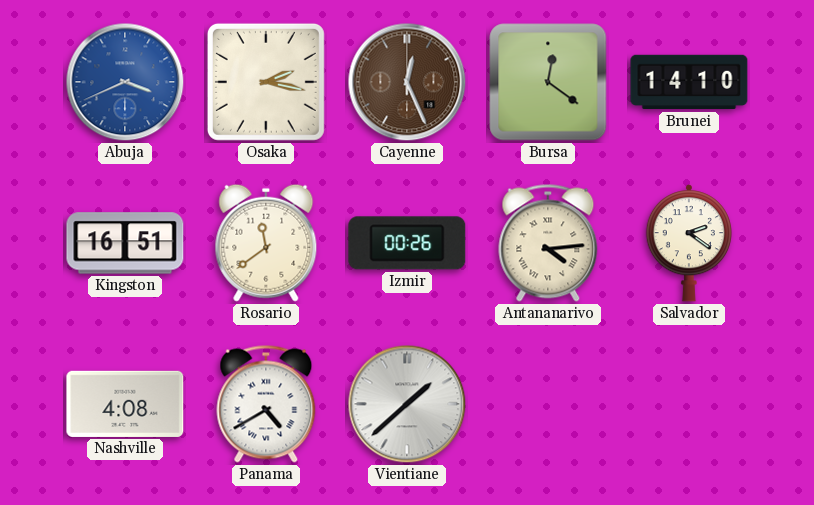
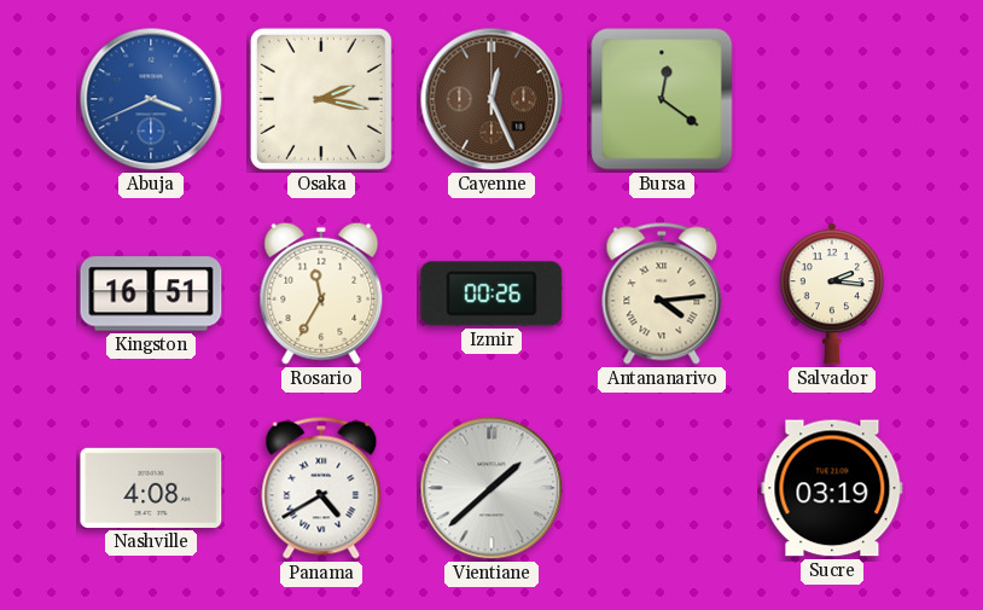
Brunei: 14:10 -> none
Rosario: 11:39 -> 11:35
Salvador: 2:21 -> 2:16
Sucre: none -> 03:19
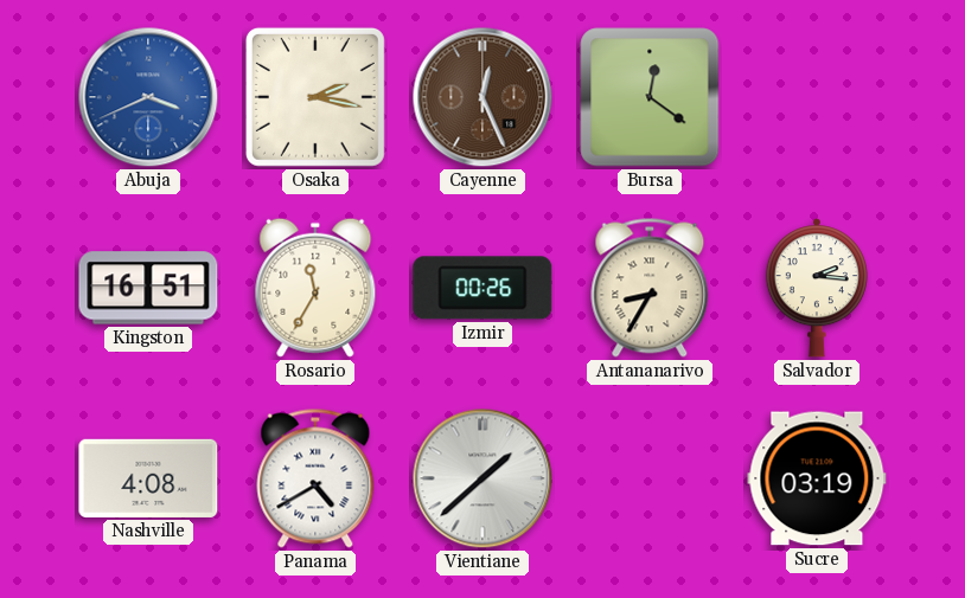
Antananarivo: 4:14 -> 8:35
